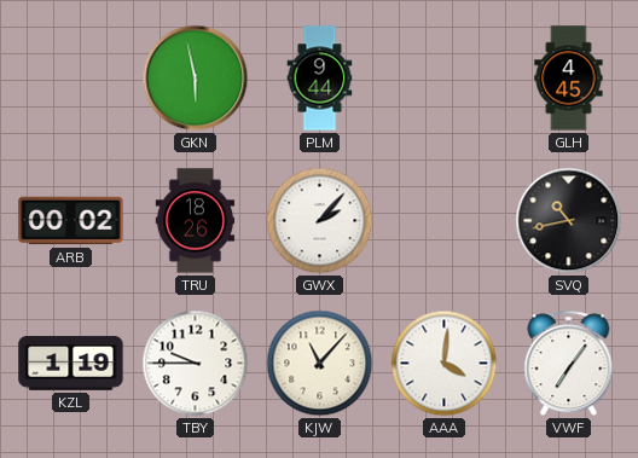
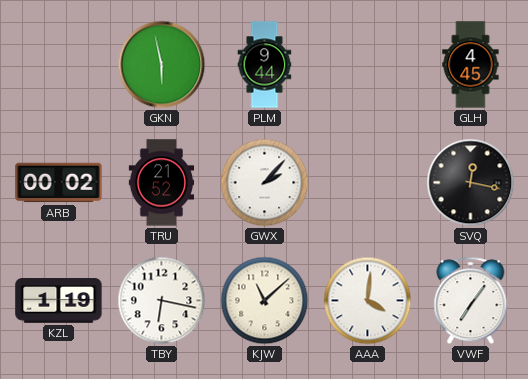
TRU: 18:26 -> 21:52
SVQ: 10:43 -> 12:17
TBY: 9:45 -> 6:17
KJW: 11:07 -> 11:08
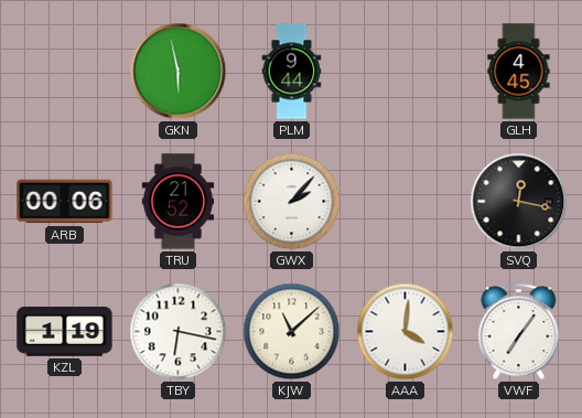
ARB: 00:02 -> 00:06
